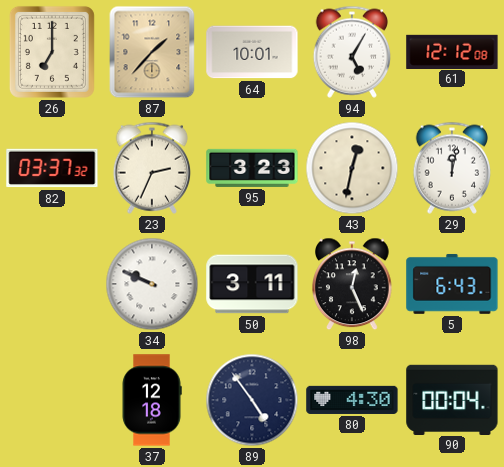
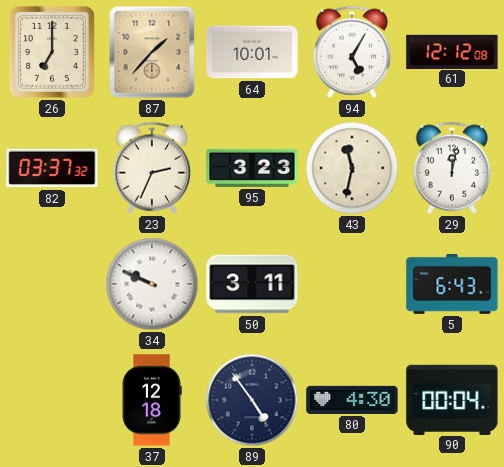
43: 12:32 -> 11:32
98: 12:26 -> none
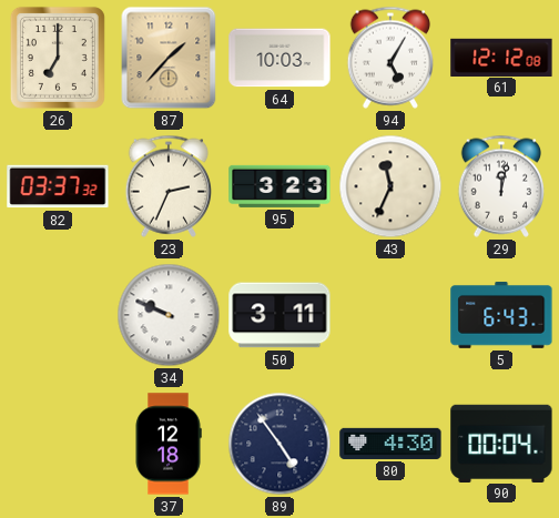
64: 10:01 -> 10:03
43: 11:32 -> 11:34
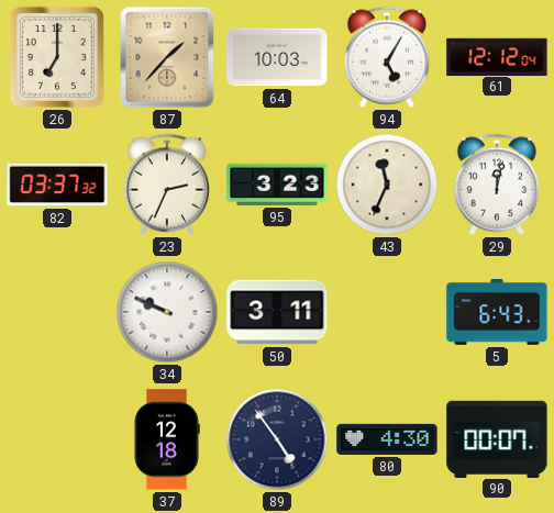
61: 12:12:08 -> 12:12:04
90: 00:04 -> 00:07
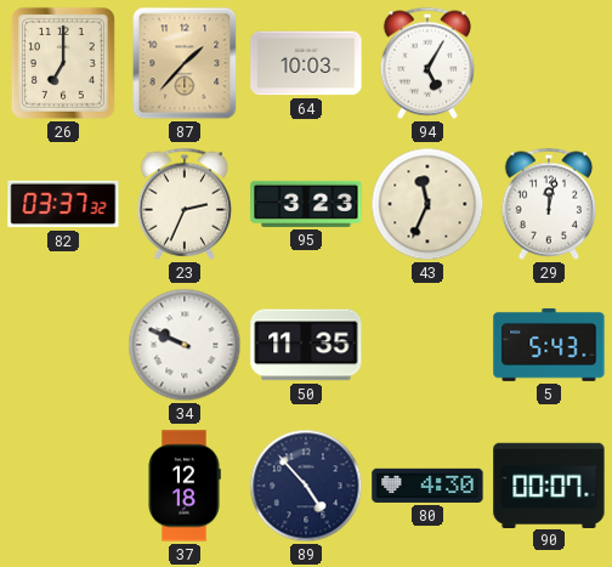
61: 12:12 -> none
50: 3:11 -> 11:35
5: 6:43 -> 5:43
89: 4:54 -> 4:53
